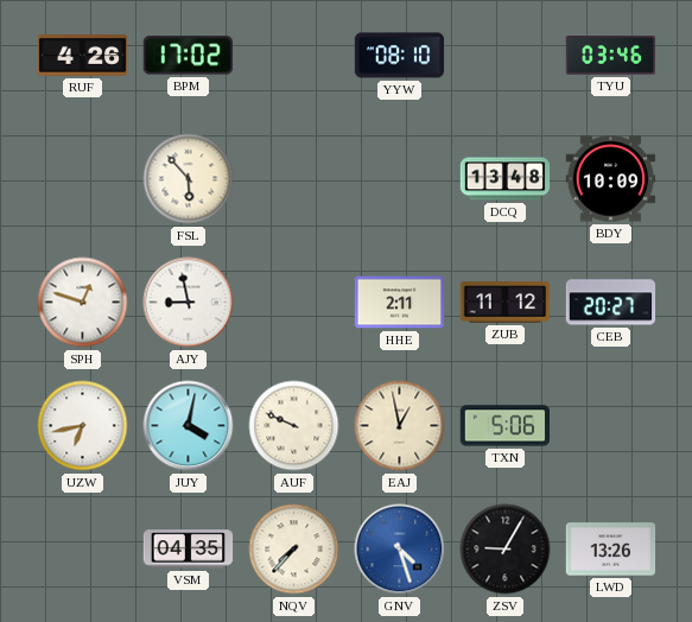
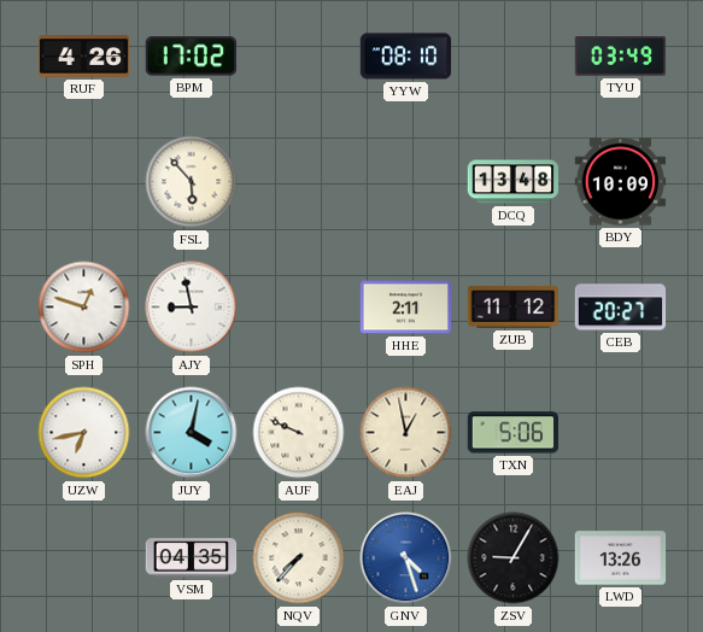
TYU: 03:46 -> 03:49
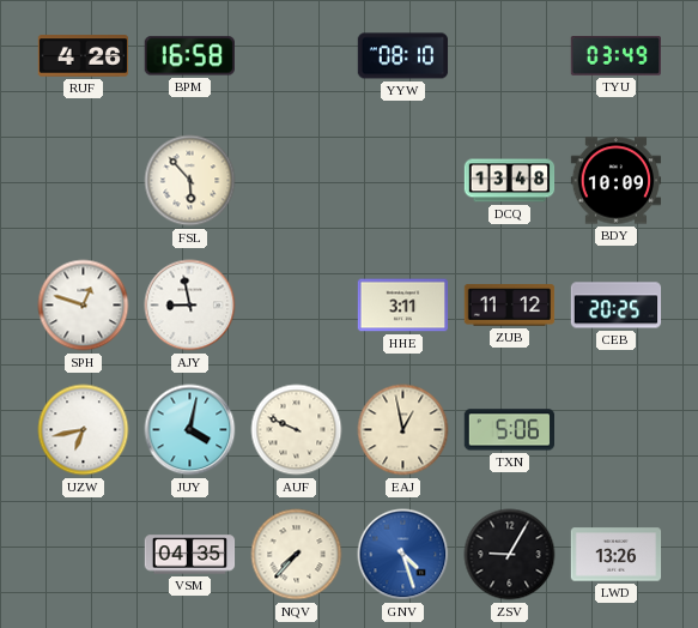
BPM: 17:02 -> 16:58
HHE: 2:11 -> 3:11
CEB: 20:27 -> 20:25
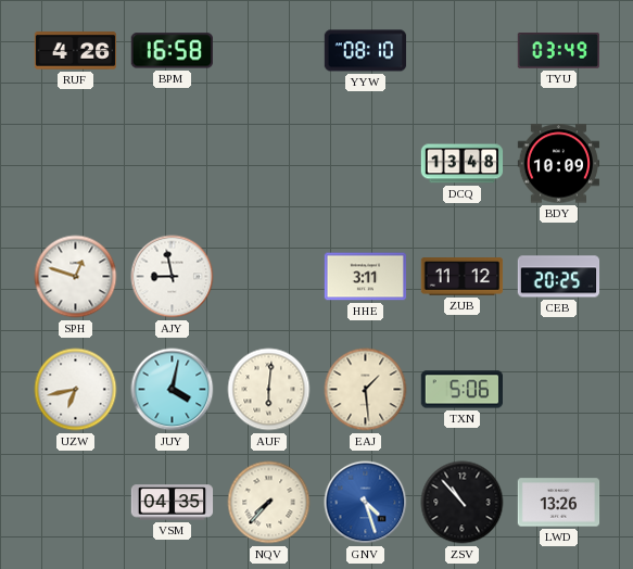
FSL: 5:53 -> none
AUF: 9:49 -> 6:01
EAJ: 12:58 -> 1:29
ZSV: 9:05 -> 10:53
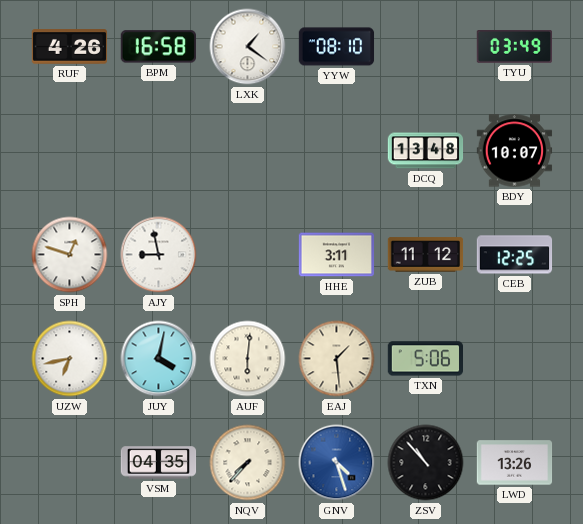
LXK: none -> 1:21
BDY: 10:09 -> 10:07
CEB: 20:25 -> 12:25
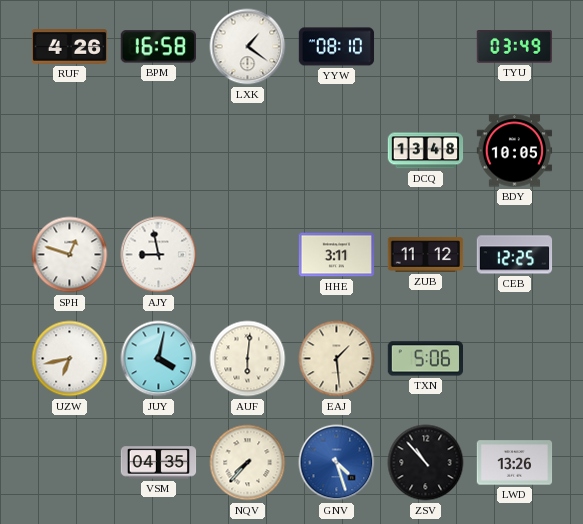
BDY: 10:07 -> 10:05
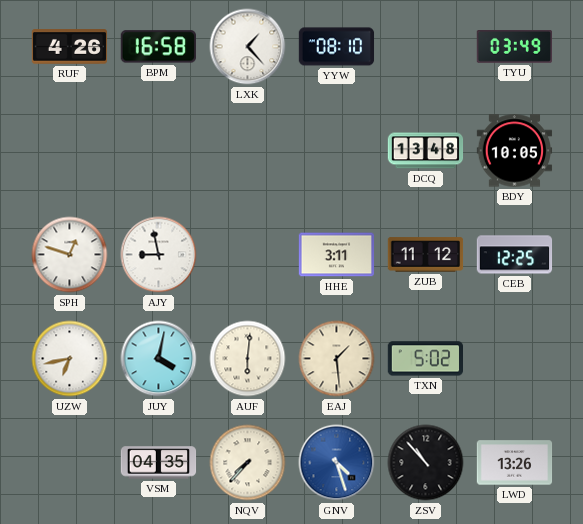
LXK: 1:21 -> 1:23
TXN: 5:06 -> 5:02
